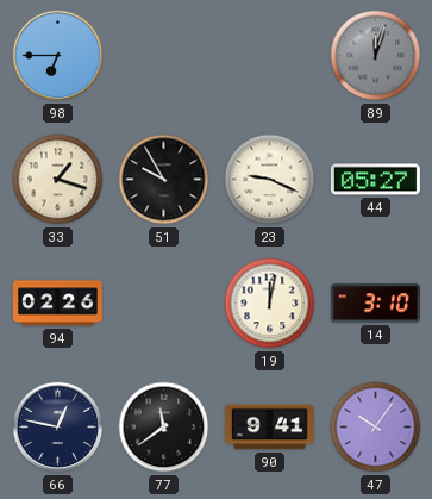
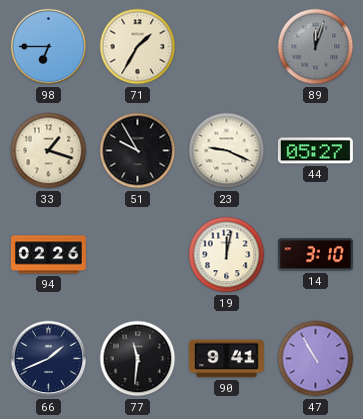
71: none -> 1:35
66: 12:47 -> 1:41
77: 11:39 -> 11:31
47: 10:06 -> 10:55
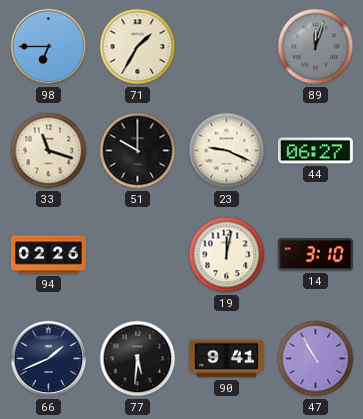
33: 1:18 -> 11:18
51: 9:55 -> 10:00
44: 05:27 -> 06:27
77: 11:31 -> 5:31
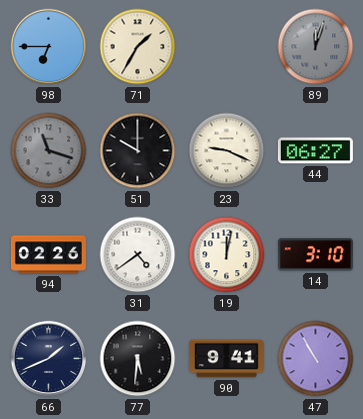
33 dial: cream -> grey
31: none -> 4:39
